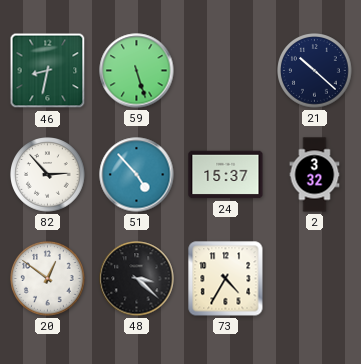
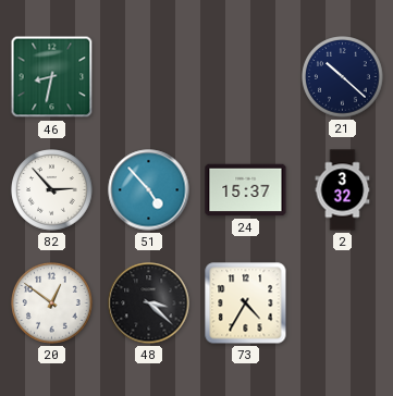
59: 5:27 -> none
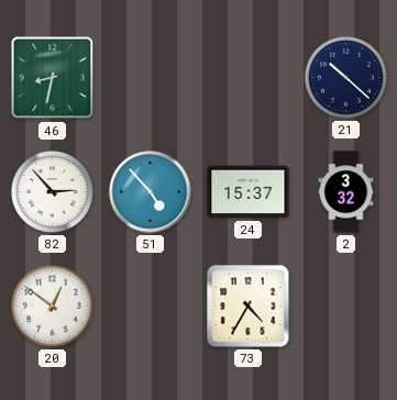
48: 3:22 -> none
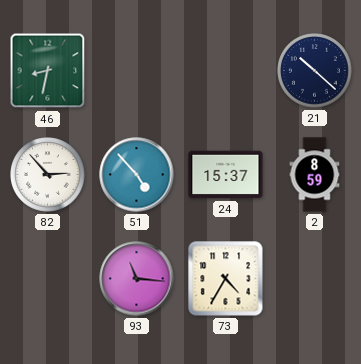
2: 3:32 -> 8:59
20: 12:51 -> none
93: none -> 11:16
